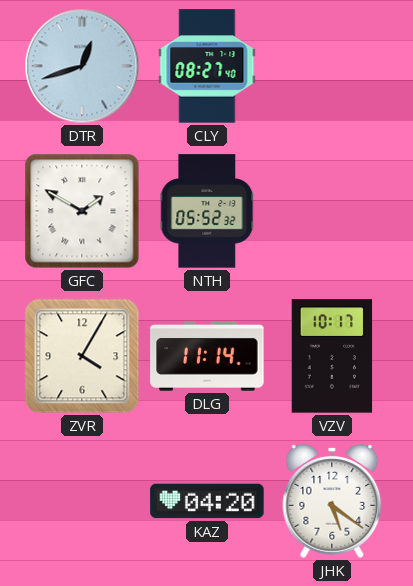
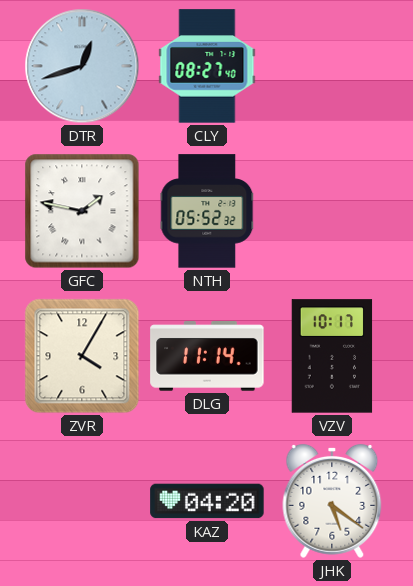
GFC: 1:50 -> 1:47
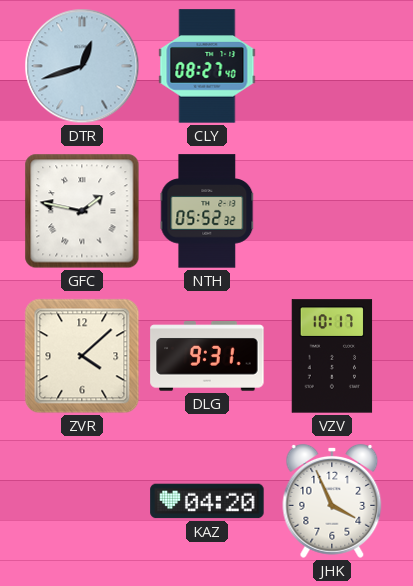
ZVR: 4:05 -> 4:08
DLG: 11:14 -> 9:31
JHK: 5:21 -> 3:56
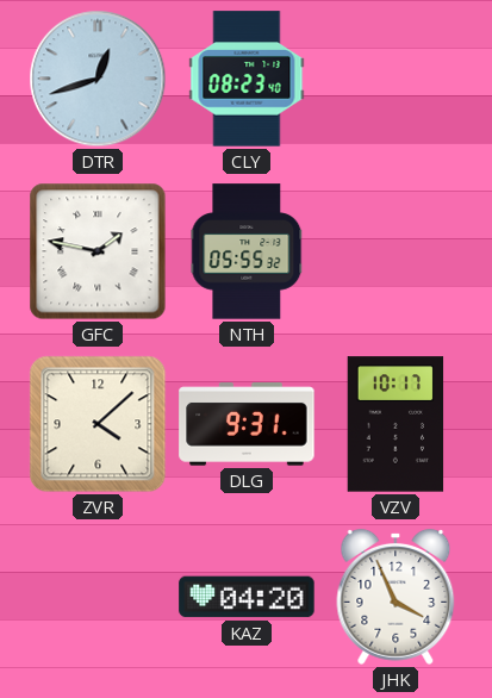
CLY: 08:27 -> 08:23
NTH: 05:52 -> 05:55
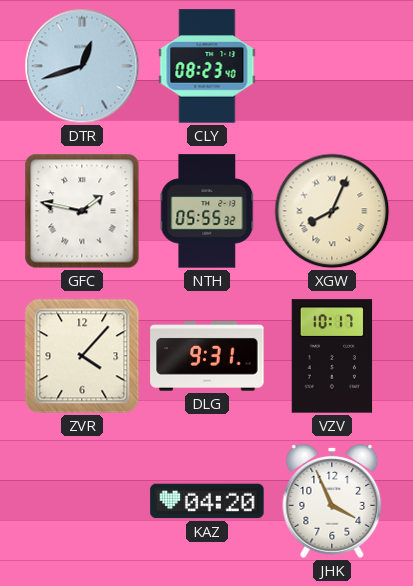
XGW: none -> 8:04
ZVR: 4:08 -> 4:07
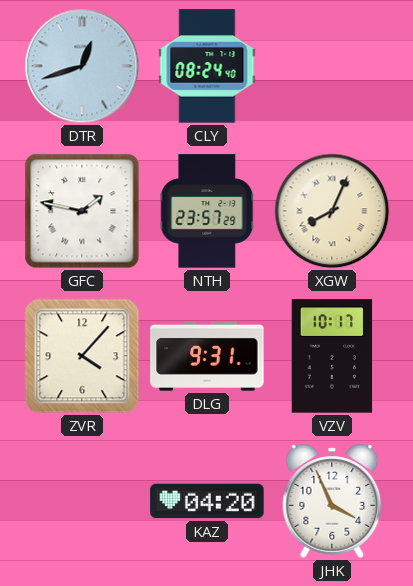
CLY: 08:23 -> 08:24
NTH: 05:55 -> 23:57
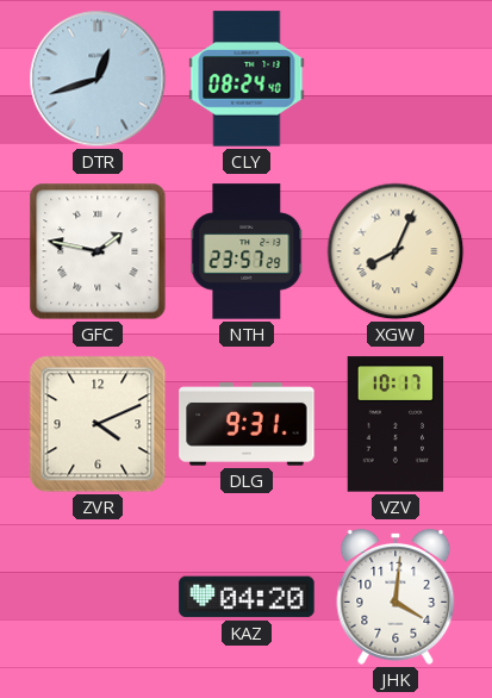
ZVR: 4:07 -> 4:11
JHK: 3:56 -> 4:01
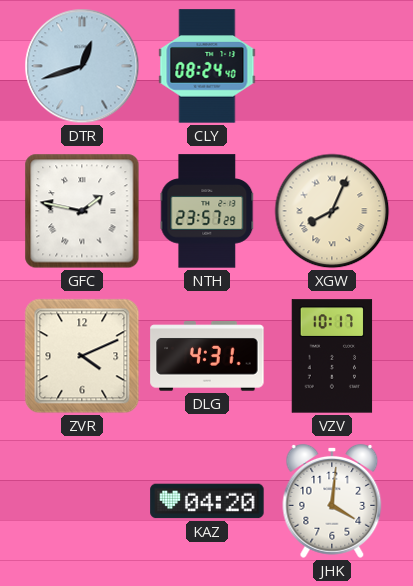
DLG: 9:31 -> 4:31
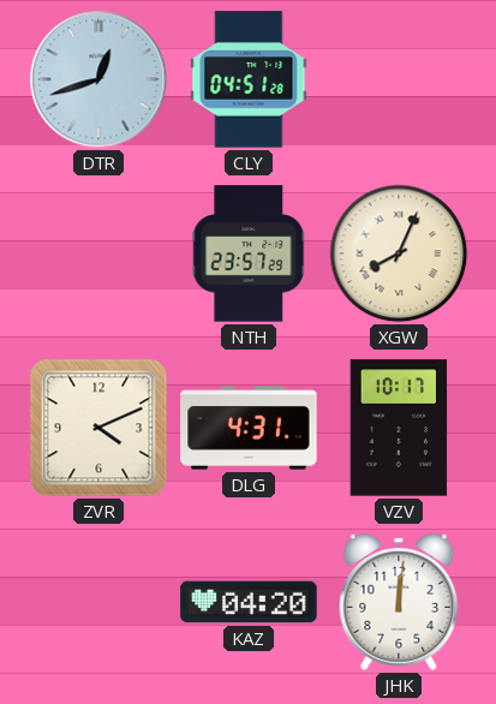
CLY: 08:24 -> 04:51
GFC: 1:47 -> none
JHK: 4:01 -> 12:01
